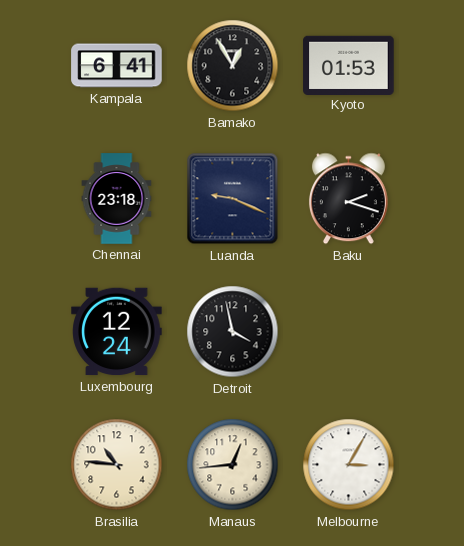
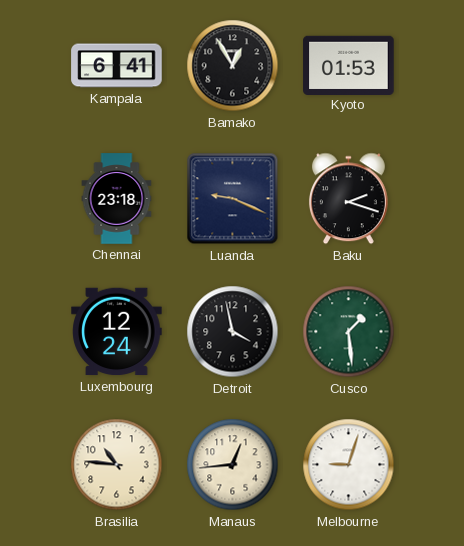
Cusco: none -> 1:29
Melbourne: 3:05 -> 9:03
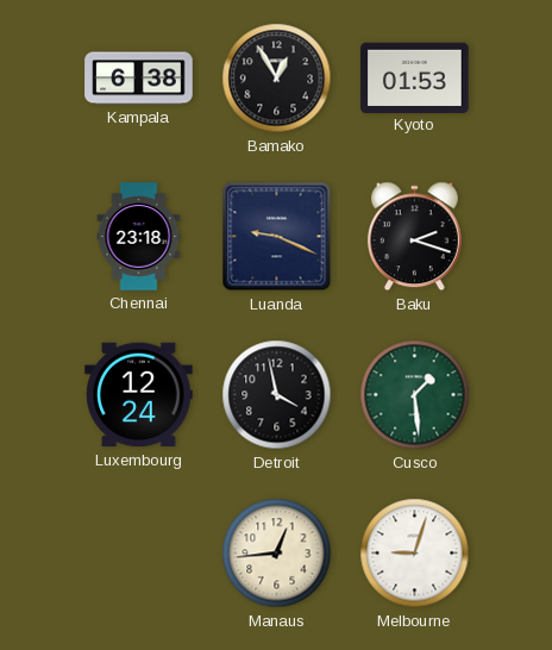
Kampala: 6:41 -> 6:38
Brasilia: 10:46 -> none
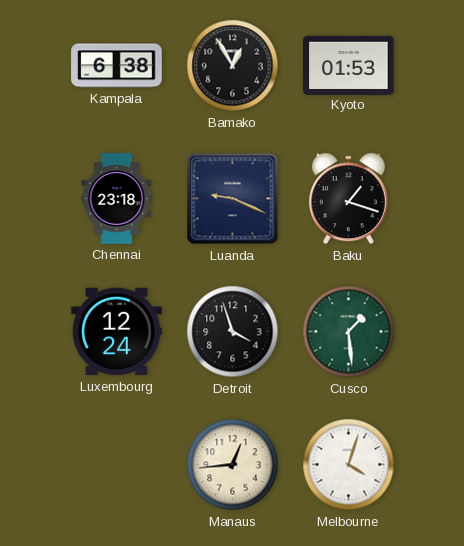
Baku: 2:18 -> 1:18
Detroit: 3:58 -> 3:57
Melbourne: 9:03 -> 4:03
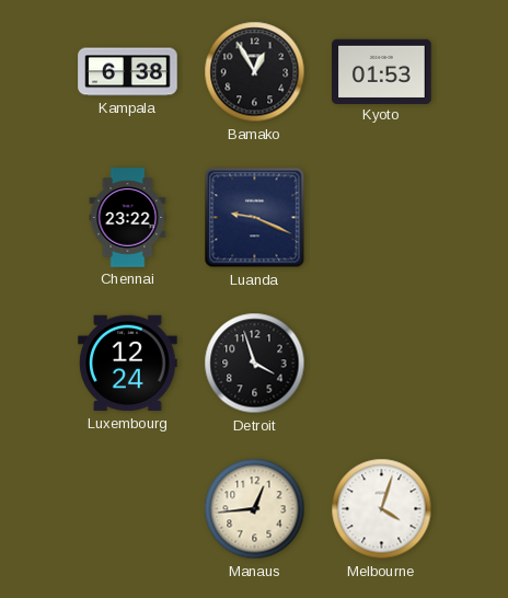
Chennai: 23:18 -> 23:22
Baku: 1:18 -> none
Cusco: 1:29 -> none
